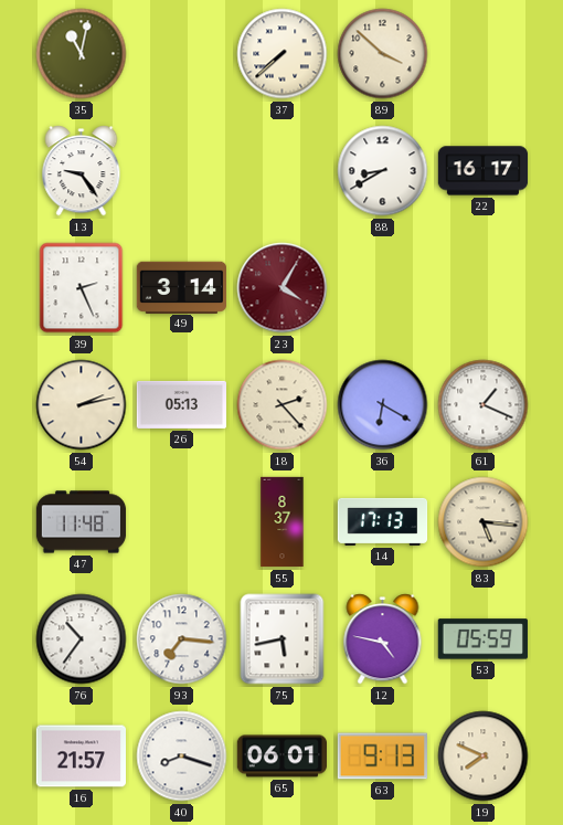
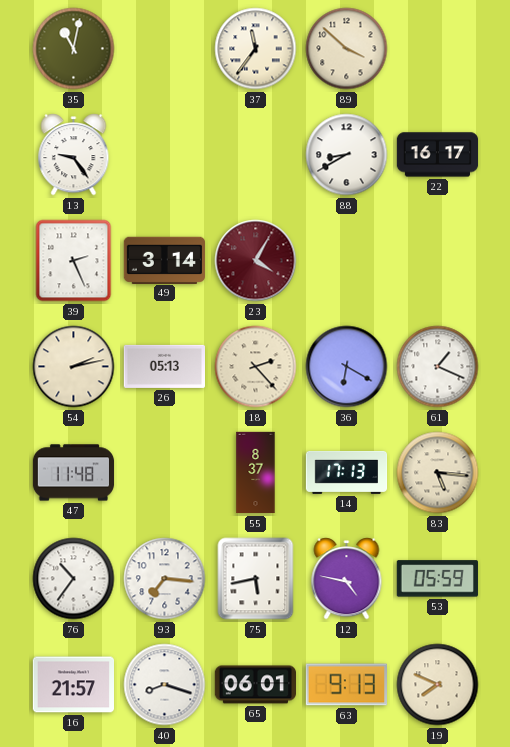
37: 7:38 -> 11:36
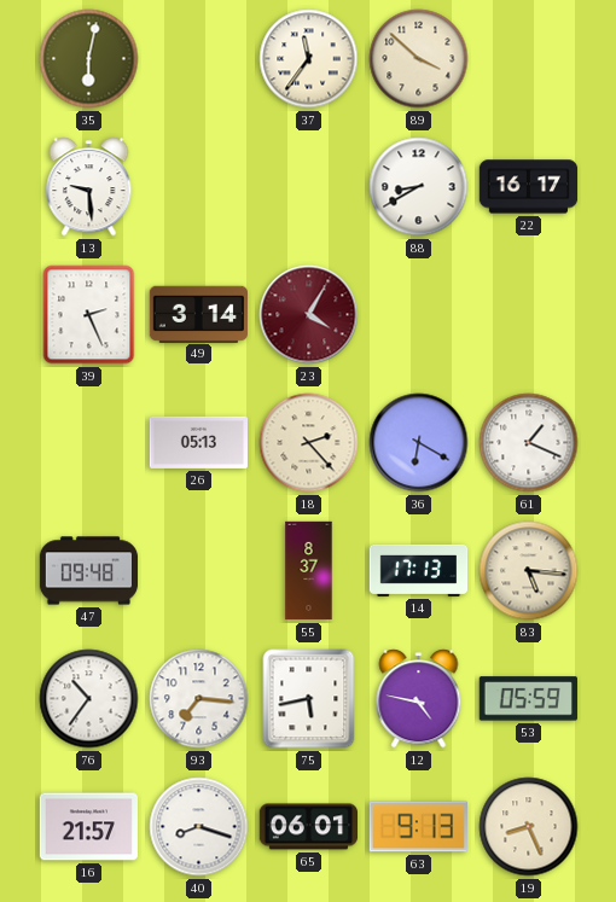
35: 11:02 -> 6:02
13: 9:24 -> 9:29
54: 2:13 -> none
47: 11:48 -> 09:48
19: 7:49 -> 8:26
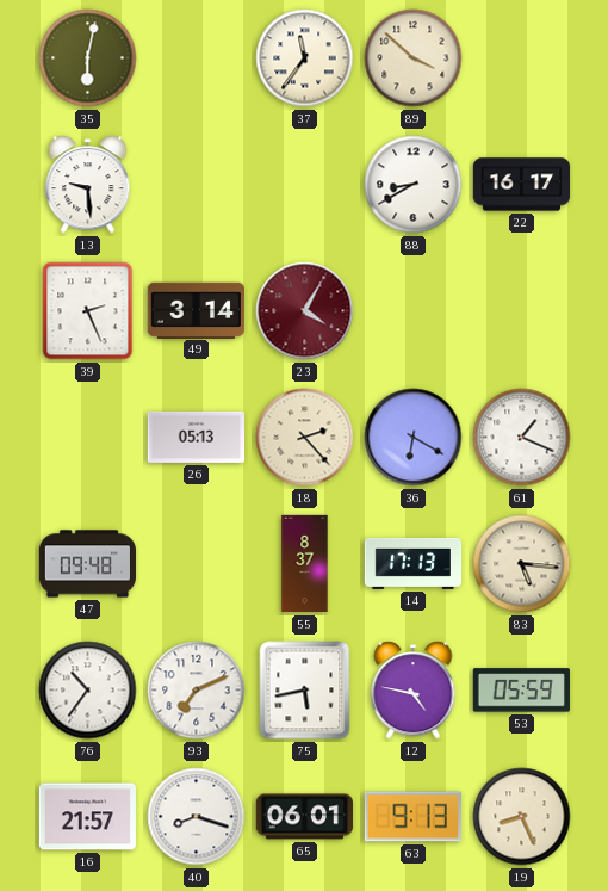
93: 7:16 -> 7:11
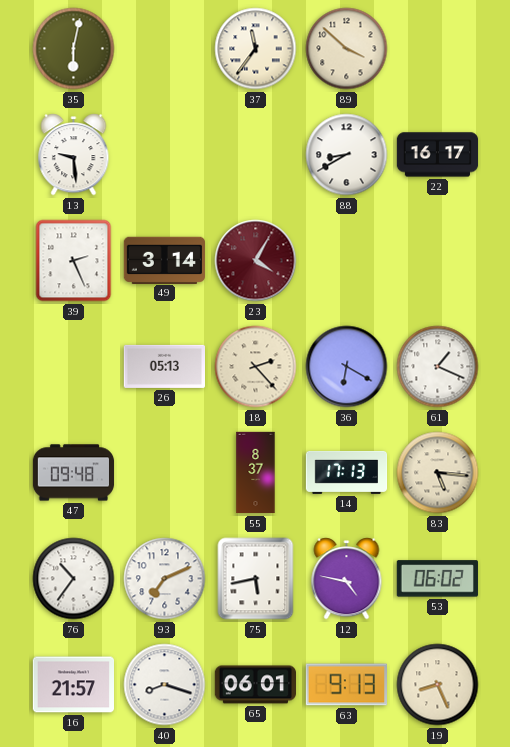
53: 05:59 -> 06:02
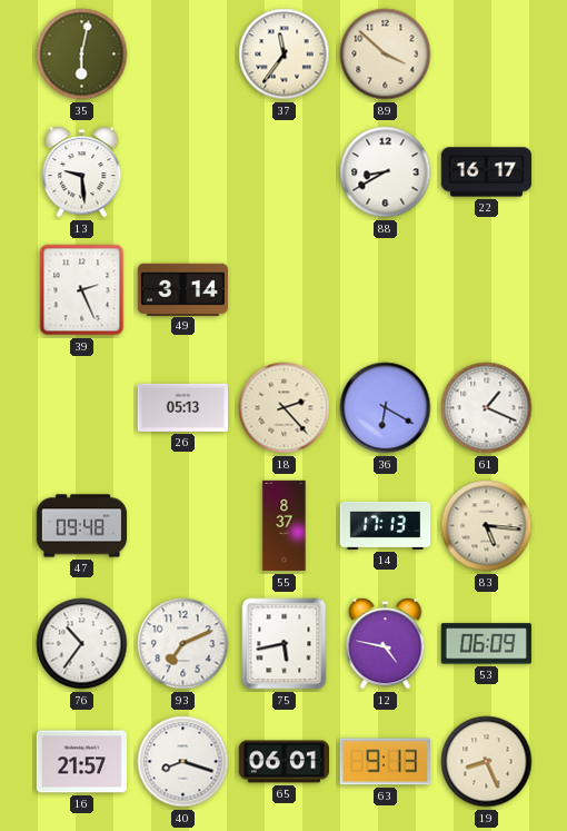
23: 4:05 -> none
53: 06:02 -> 06:09
